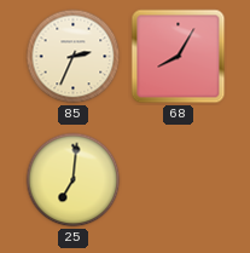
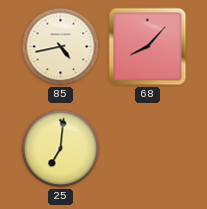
85: 2:34 -> 4:43
68: 8:05 -> 8:07
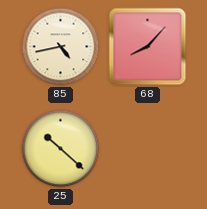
25: 7:01 -> 10:22
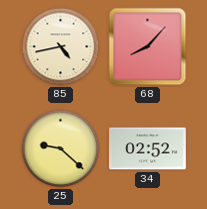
25: 10:22 -> 9:22
34: none -> 02:52
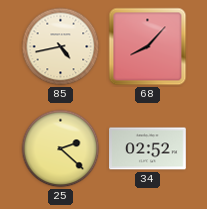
25: 9:22 -> 2:22
